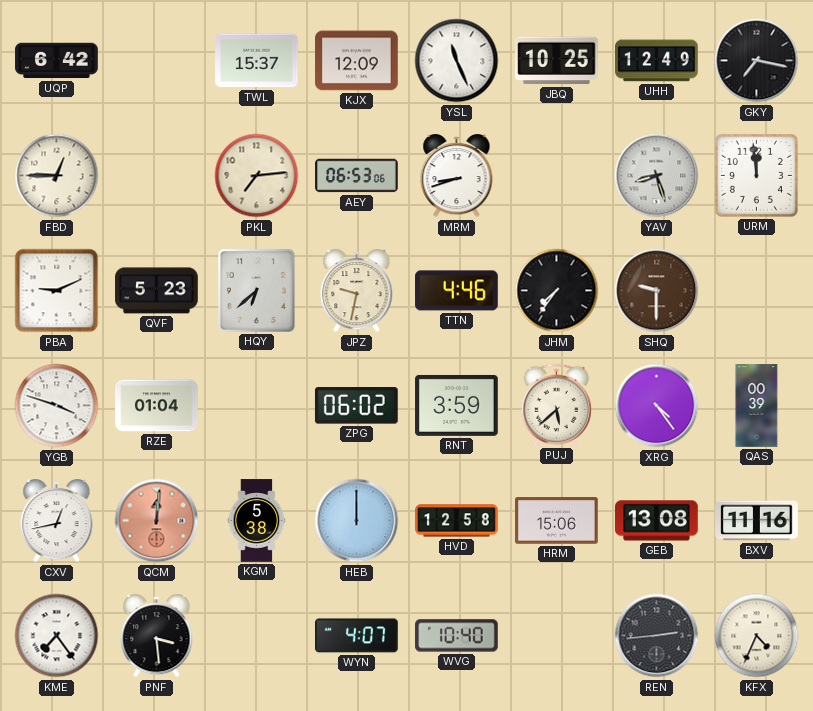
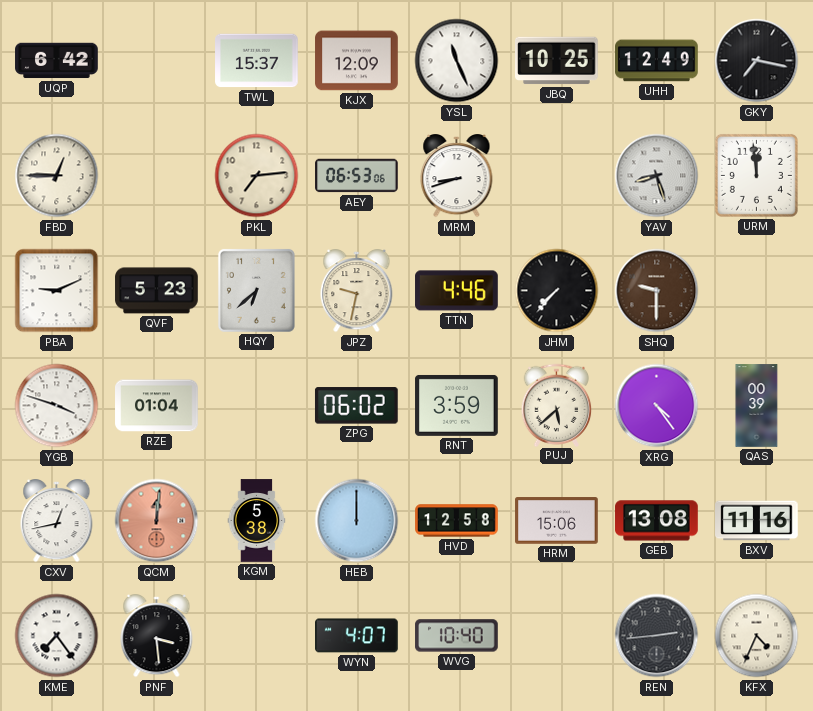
JHM: 7:36 -> 7:37
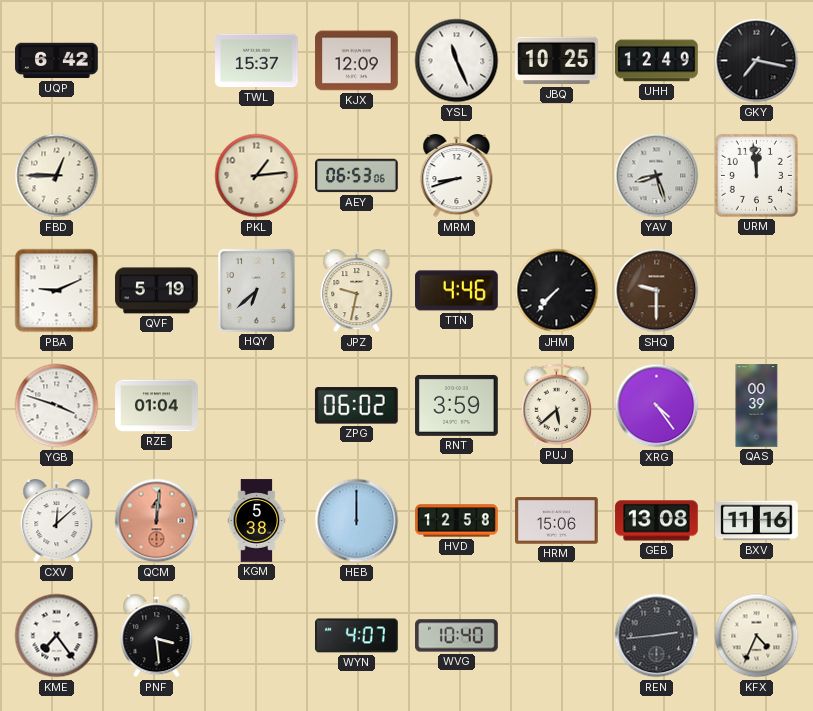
PKL: 7:14 -> 1:14
QVF: 5:23 -> 5:19
CXV: 12:43 -> 12:08
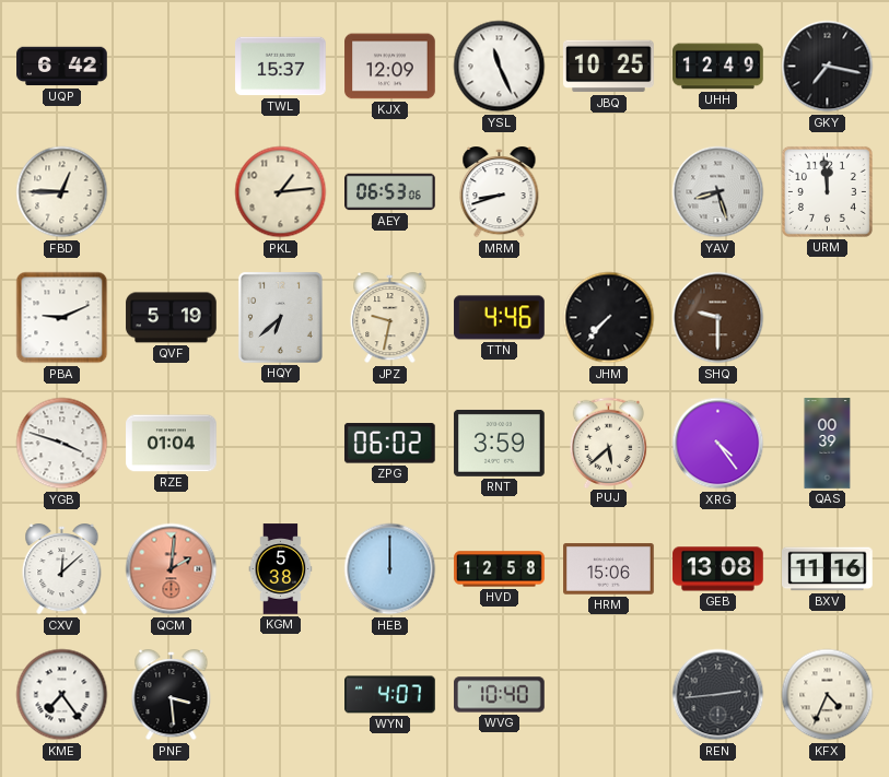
QCM: 12:01 -> 2:01
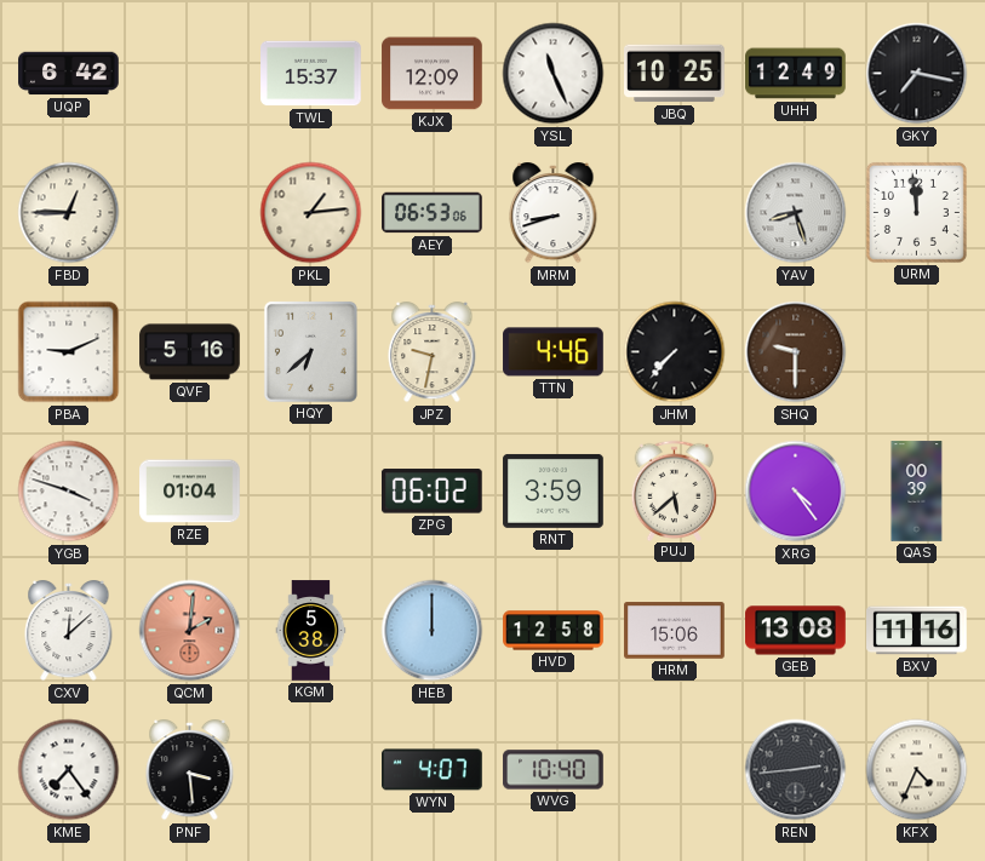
QVF: 5:19 -> 5:16
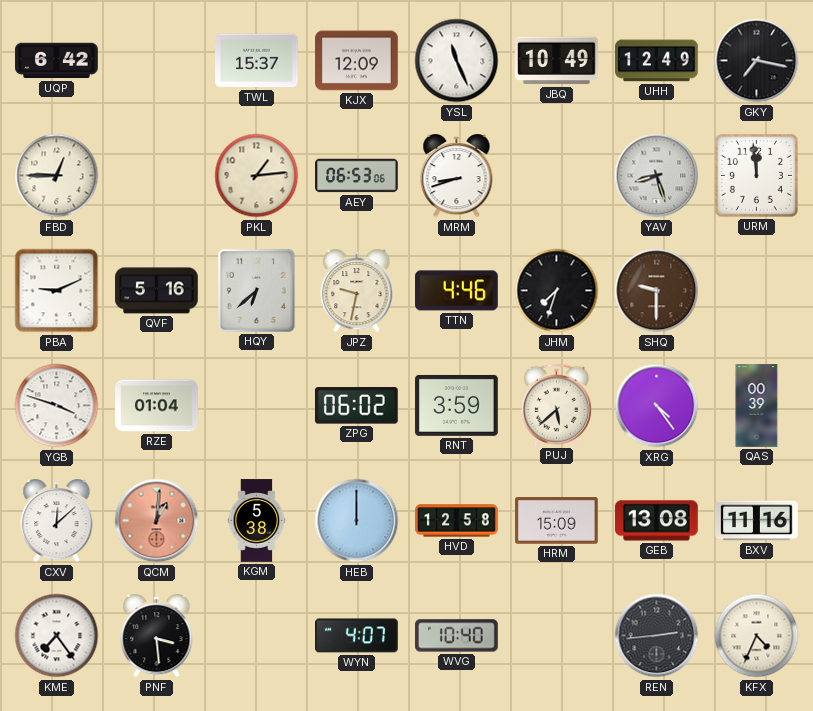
JBQ: 10:25 -> 10:49
JHM: 7:37 -> 7:33
QCM: 2:01 -> 1:01
HRM: 15:06 -> 15:09
